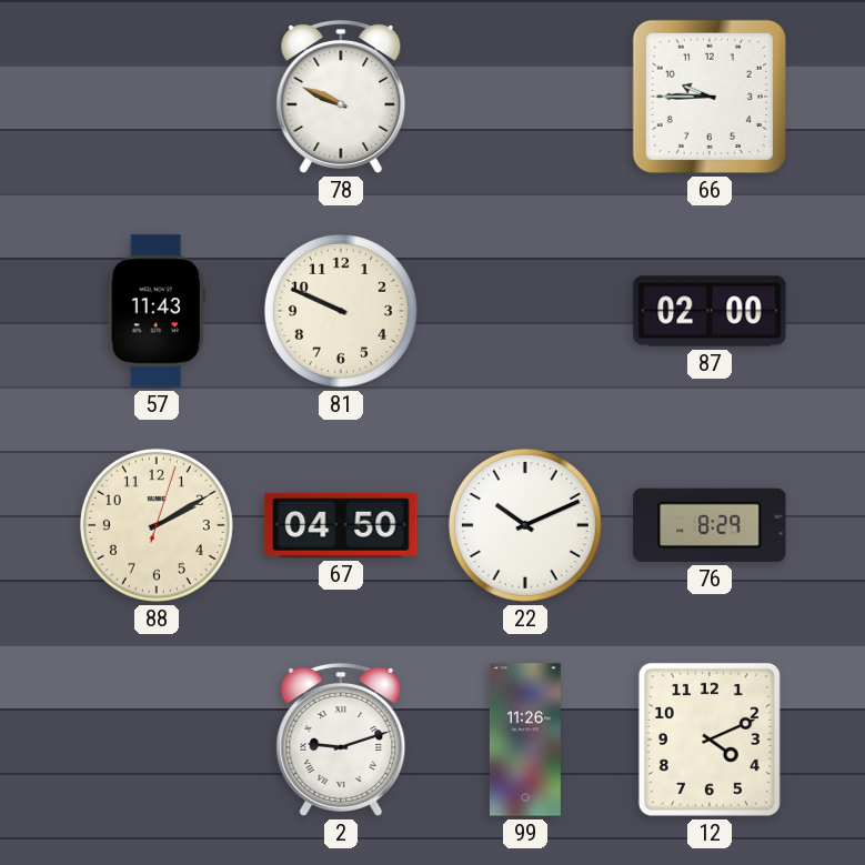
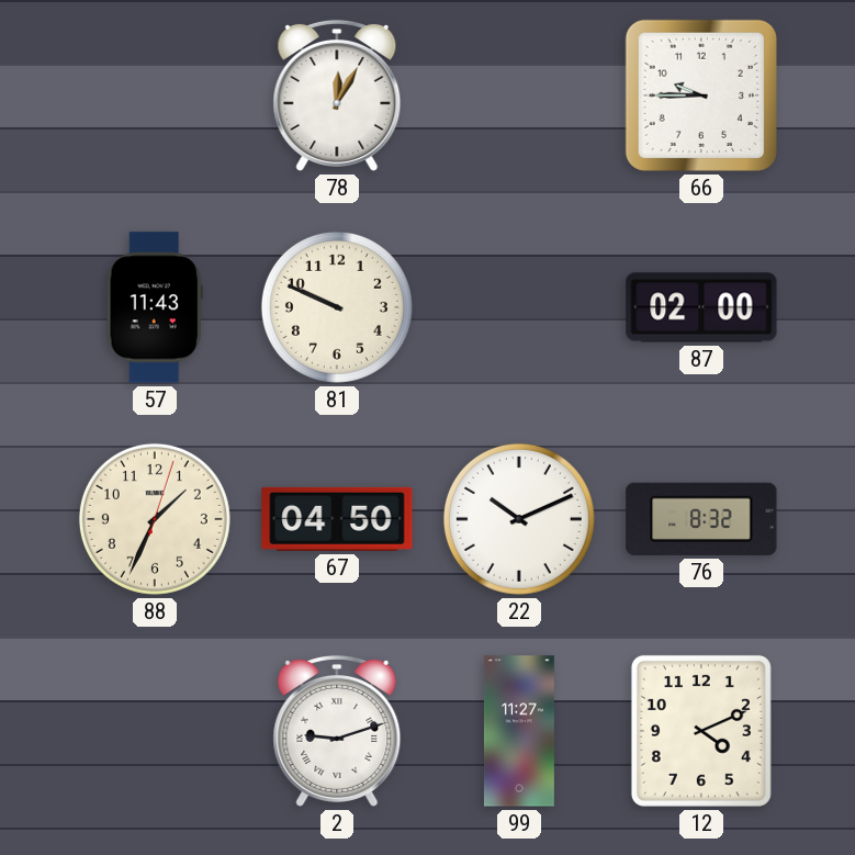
78: 9:49 -> 12:05
88: 2:10 -> 1:34
76: 8:29 -> 8:32
99: 11:26 -> 11:27
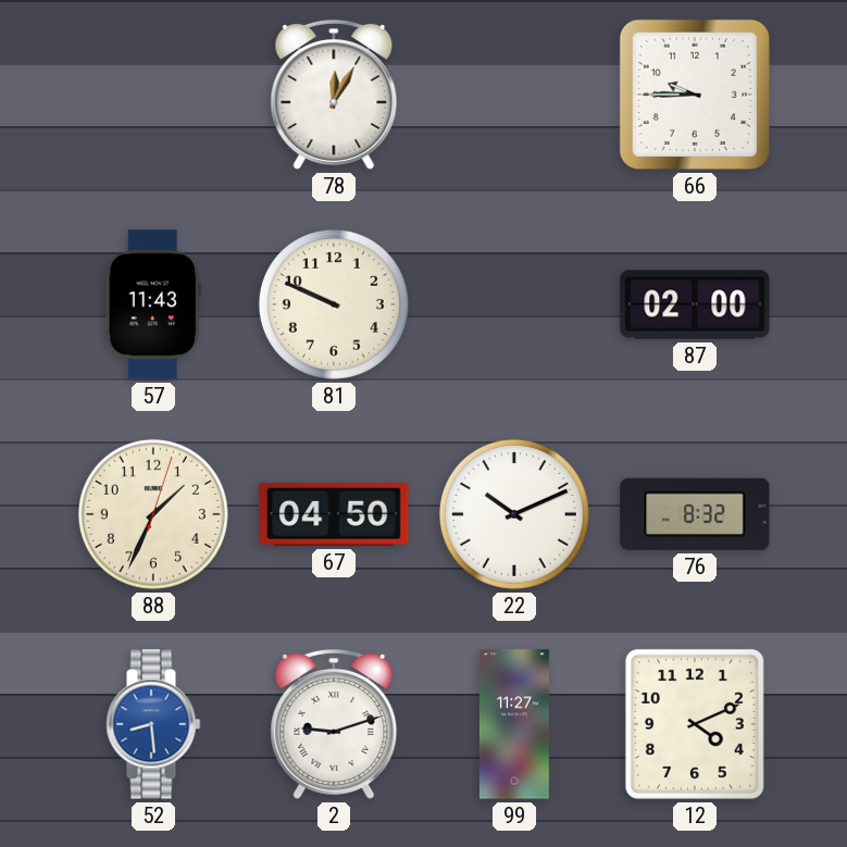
52: none -> 8:29
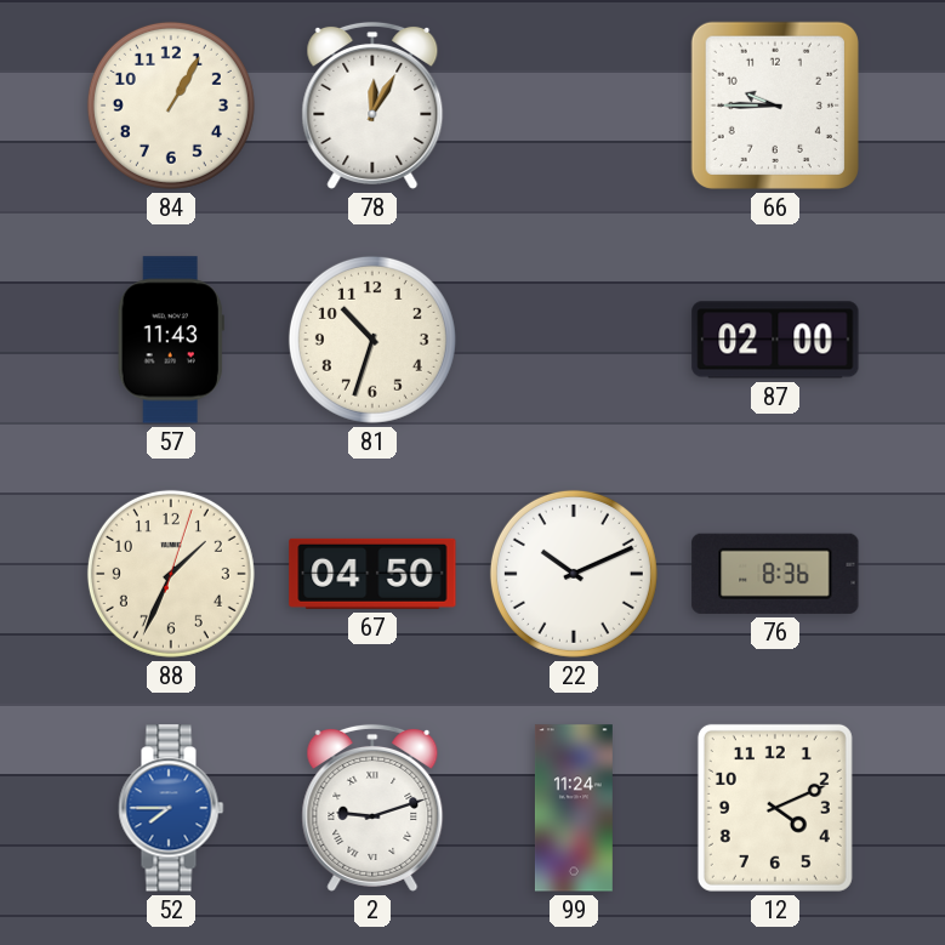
84: none -> 1:05
81: 9:49 -> 10:33
76: 8:32 -> 8:36
52: 8:29 -> 7:45
99: 11:27 -> 11:24
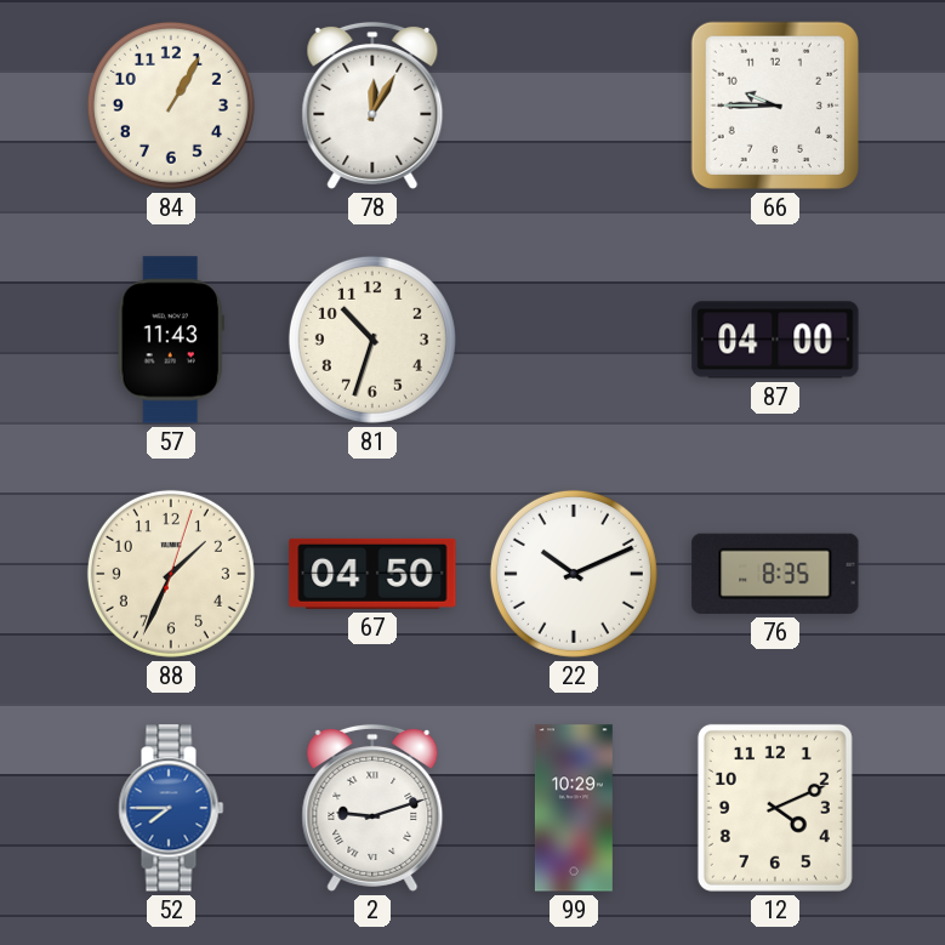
87: 02:00 -> 04:00
76: 8:36 -> 8:35
99: 11:24 -> 10:29
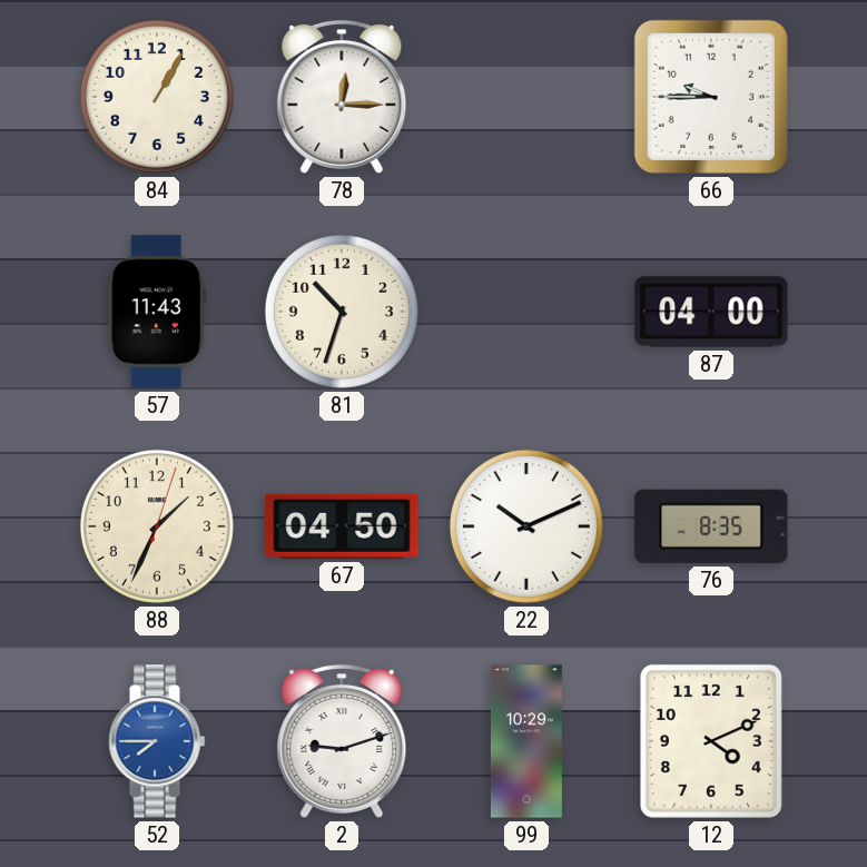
78: 12:05 -> 12:15
